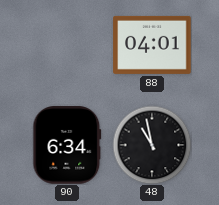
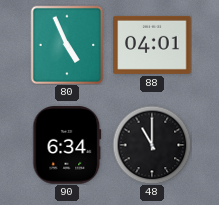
80: none -> 4:56
48: 10:58 -> 11:00
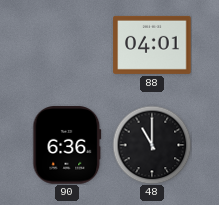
80: 4:56 -> none
90: 6:34 -> 6:36
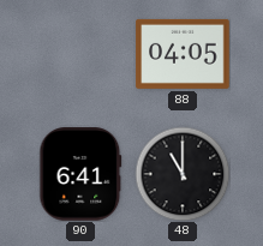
88: 04:01 -> 04:05
90: 6:36 -> 6:41
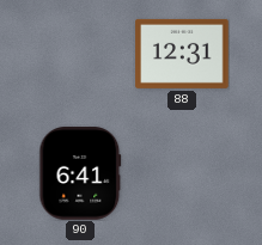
88: 04:05 -> 12:31
48: 11:00 -> none
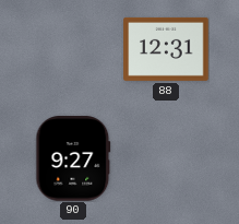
90: 6:41 -> 9:27
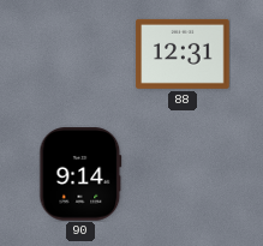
90: 9:27 -> 9:14
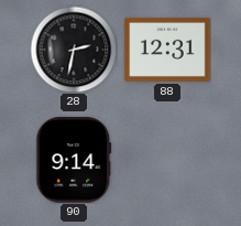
28: none -> 2:32
